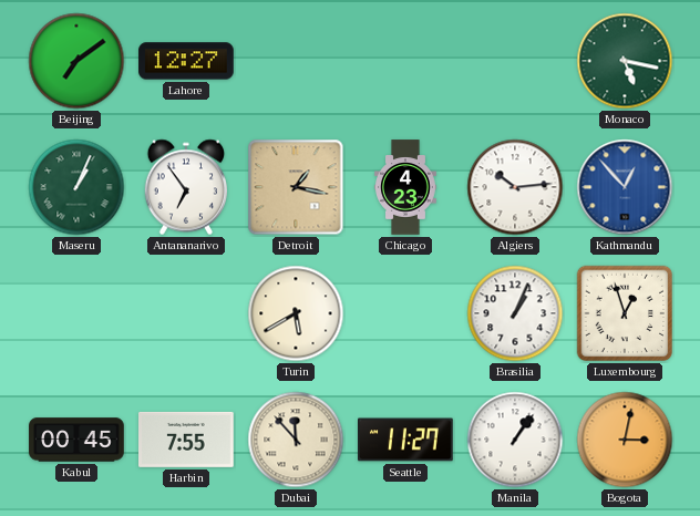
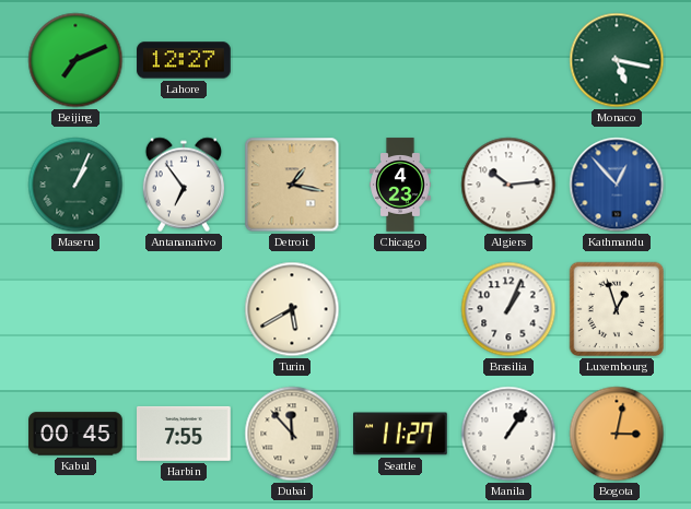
Beijing: 7:09 -> 7:11
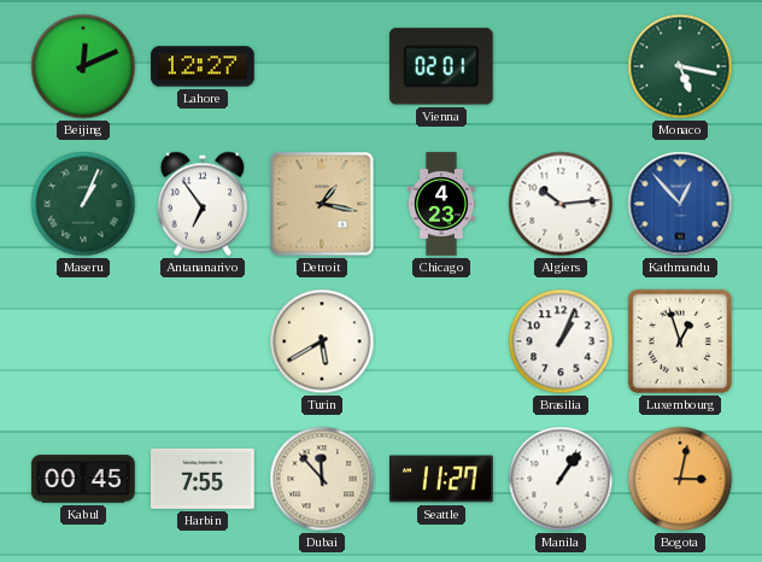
Beijing: 7:11 -> 12:11
Vienna: none -> 02:01
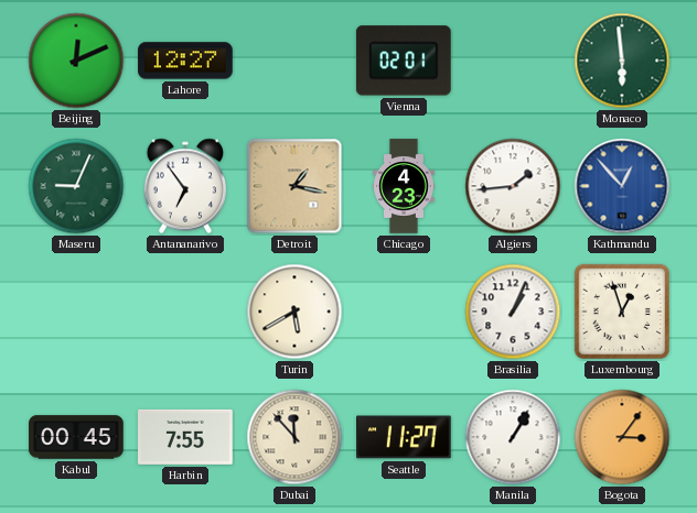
Monaco: 5:17 -> 5:59
Maseru: 1:04 -> 9:04
Algiers: 10:14 -> 1:44
Manila: 1:06 -> 1:05
Bogota: 3:02 -> 3:06
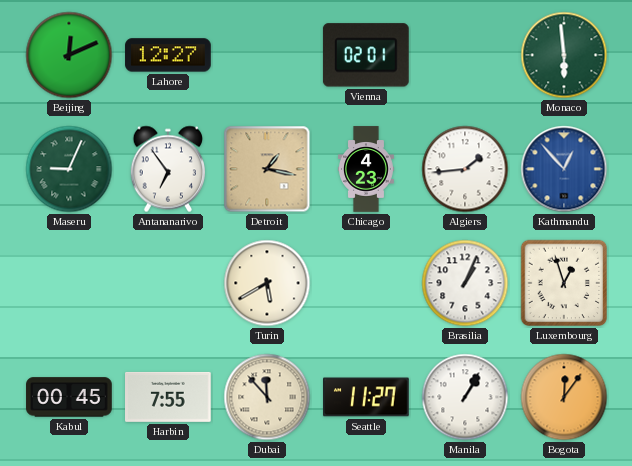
Bogota: 3:06 -> 12:06
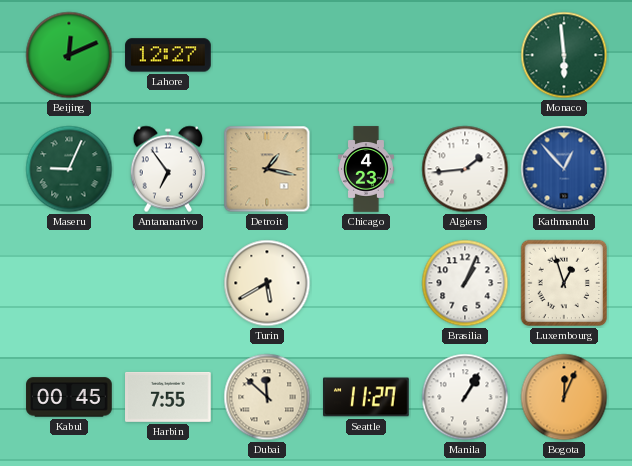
Vienna: 02:01 -> none
Dubai: 11:53 -> 11:52
Bogota: 12:06 -> 12:04
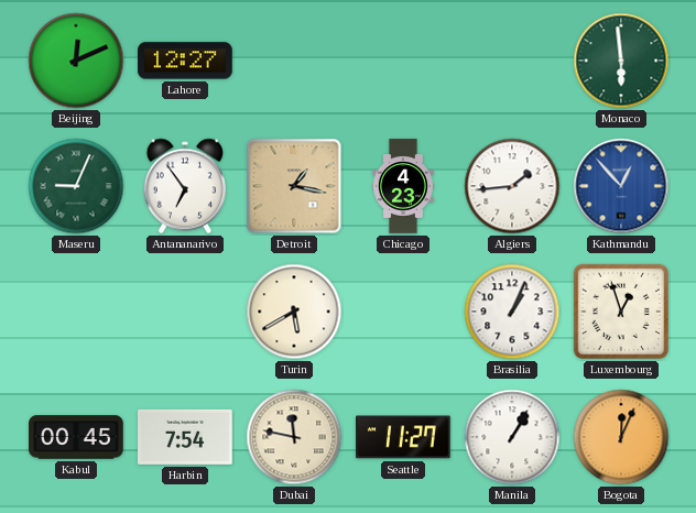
Harbin: 7:55 -> 7:54
Dubai: 11:52 -> 11:47
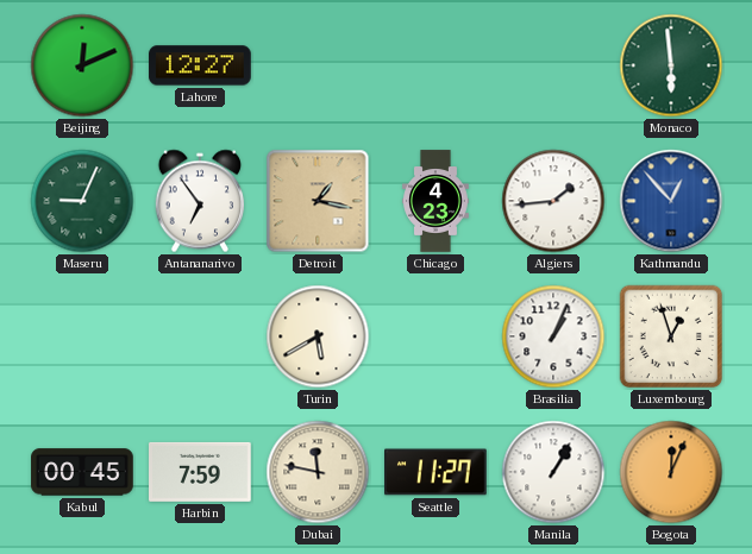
Harbin: 7:54 -> 7:59
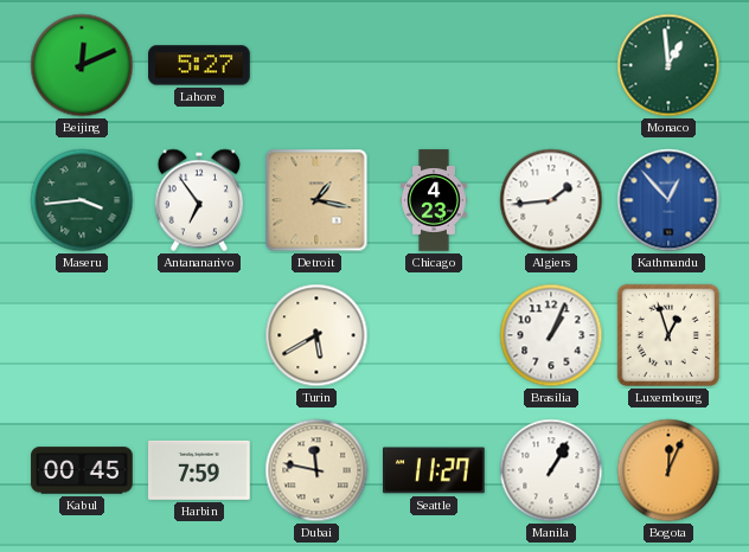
Lahore: 12:27 -> 5:27
Monaco: 5:59 -> 12:59
Maseru: 9:04 -> 3:44
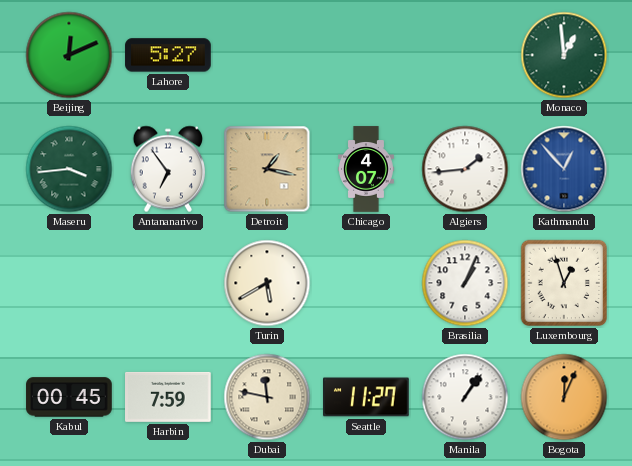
Chicago: 4:23 -> 4:07
Manila: 1:05 -> 1:06
